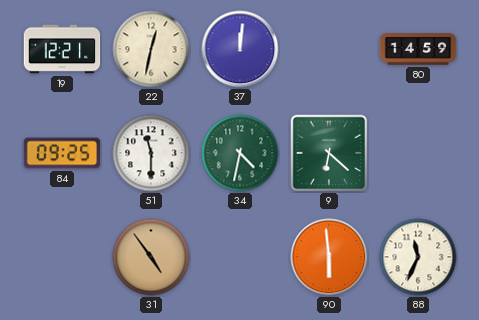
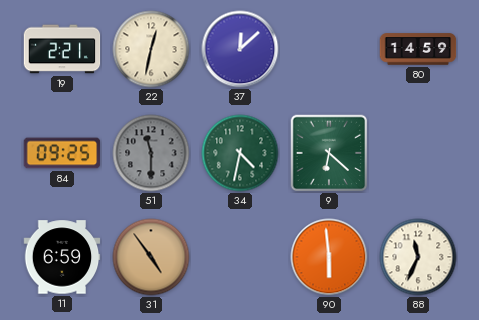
19: 12:21 -> 2:21
37: 12:01 -> 12:08
51 dial: white -> grey
11: none -> 6:59
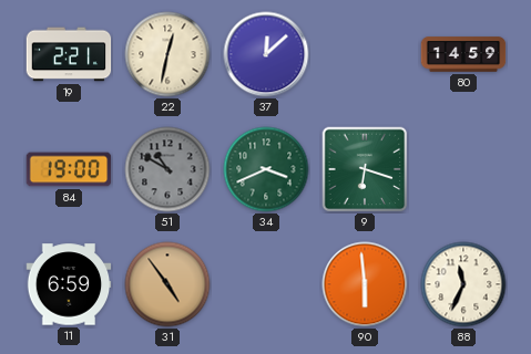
84: 09:25 -> 19:00
51: 11:30 -> 10:50
34: 4:32 -> 3:41
9: 6:22 -> 6:18
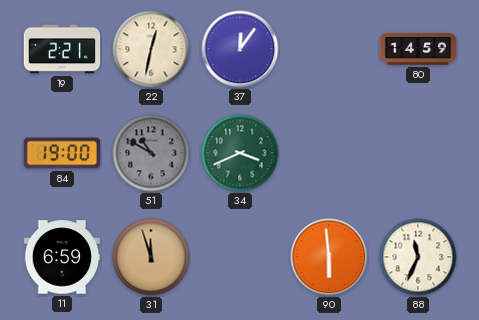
37: 12:08 -> 12:06
9: 6:18 -> none
31: 4:54 -> 11:57
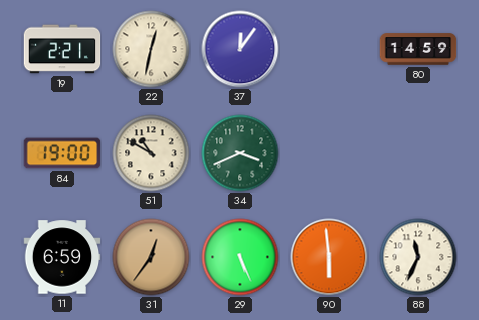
51 dial: grey -> cream
31: 11:57 -> 12:36
29: none -> 5:26
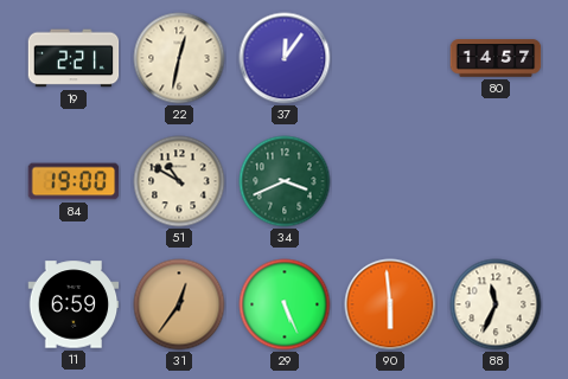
80: 14:59 -> 14:57
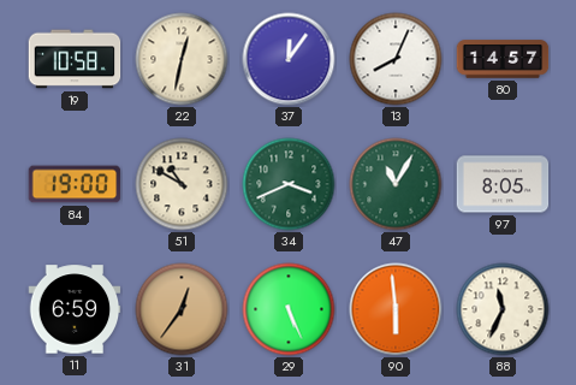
19: 2:21 -> 10:58
13: none -> 8:04
47: none -> 11:05
97: none -> 8:05
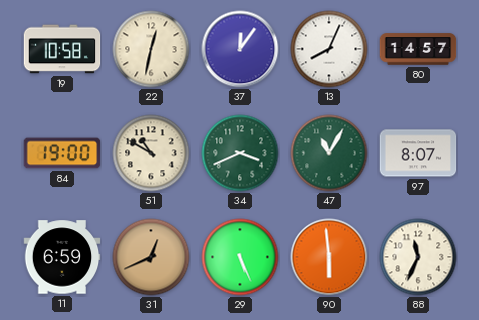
97: 8:05 -> 8:07
31: 12:36 -> 12:41
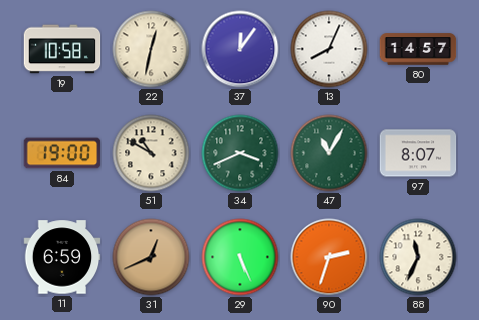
90: 5:59 -> 2:33
